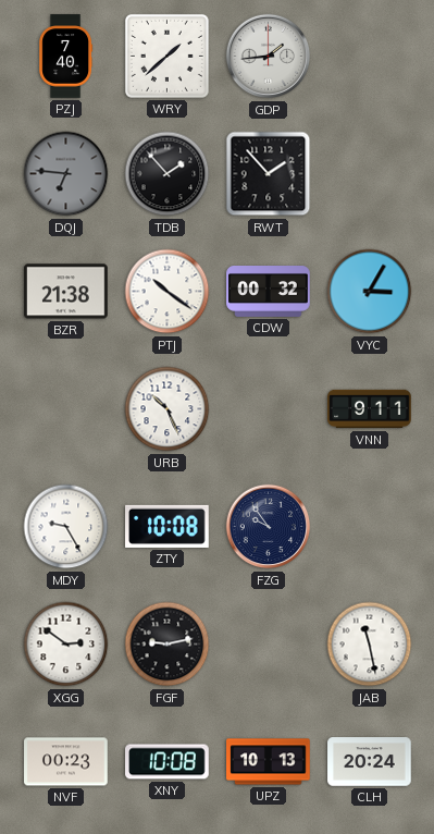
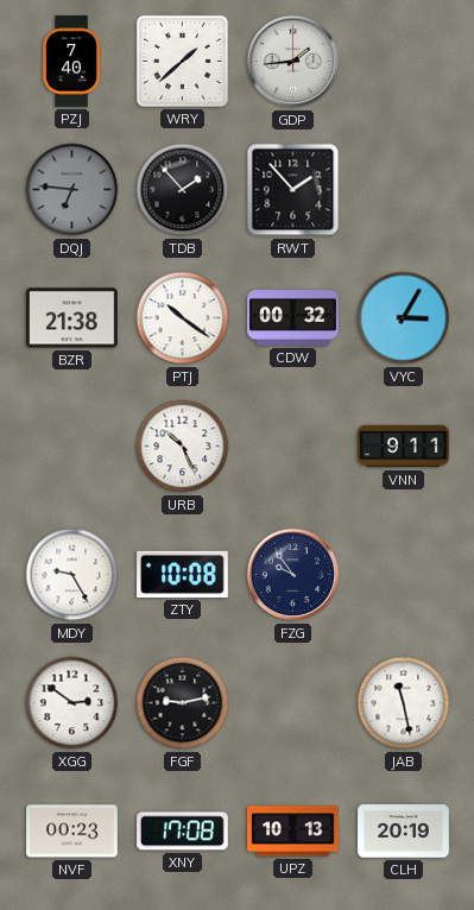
XNY: 10:08 -> 17:08
CLH: 20:24 -> 20:19
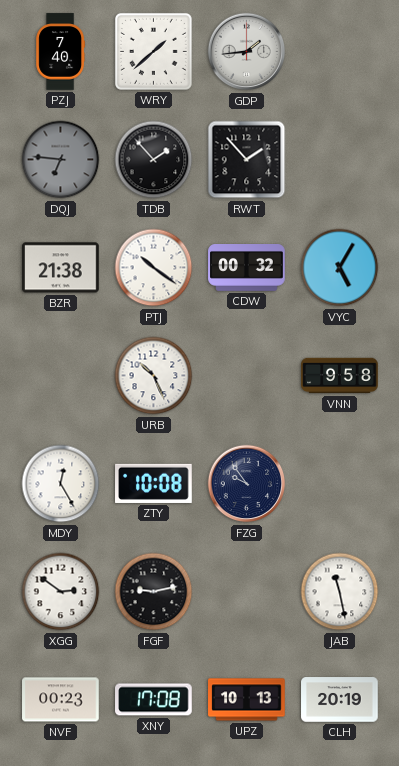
VYC: 3:05 -> 5:05
VNN: 9:11 -> 9:58
MDY: 9:25 -> 12:25
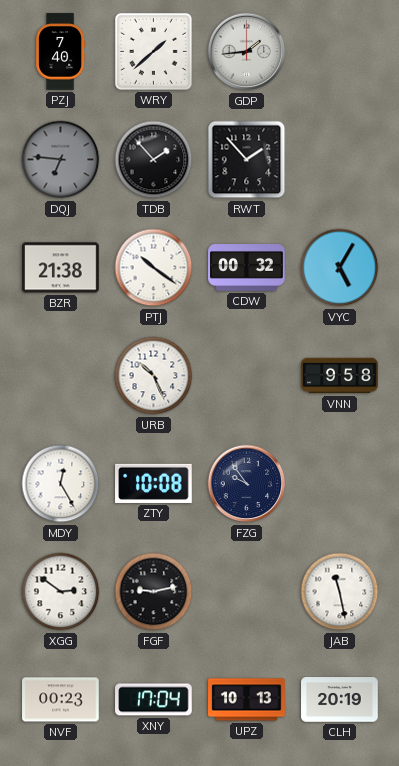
XNY: 17:08 -> 17:04
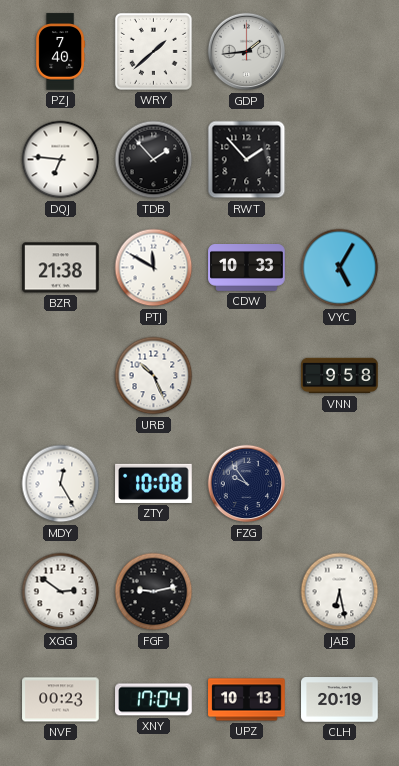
DQJ dial: grey -> white
PTJ: 10:21 -> 11:50
CDW: 00:32 -> 10:33
JAB: 11:28 -> 6:28
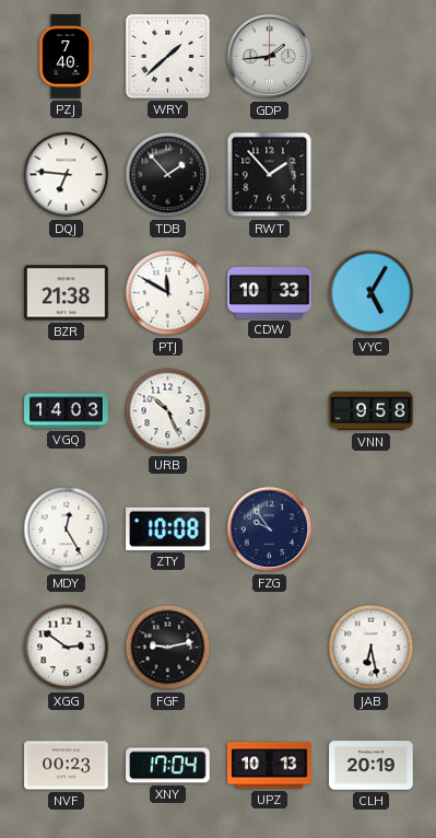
VGQ: none -> 14:03
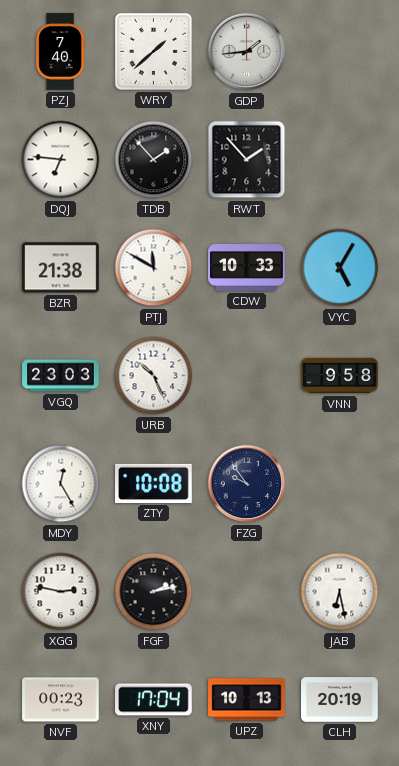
VGQ: 14:03 -> 23:03
XGG: 2:51 -> 2:47
FGF: 9:13 -> 2:13
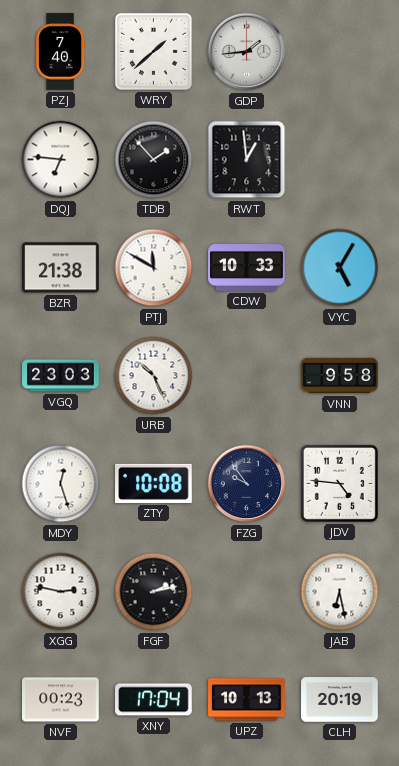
RWT: 1:53 -> 12:59
MDY: 12:25 -> 12:27
JDV: none -> 4:46
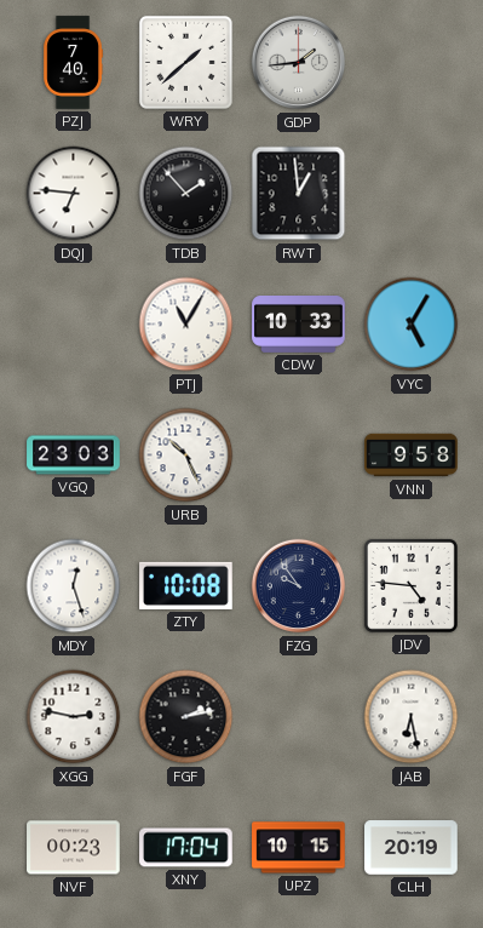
BZR: 21:38 -> none
PTJ: 11:50 -> 11:05
UPZ: 10:13 -> 10:15
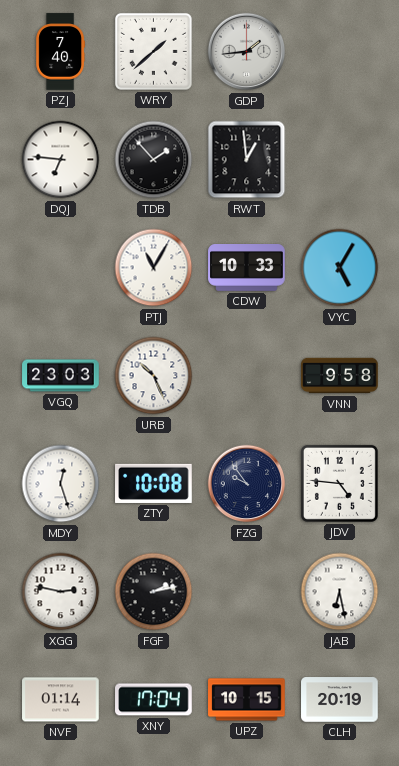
NVF: 00:23 -> 01:14
